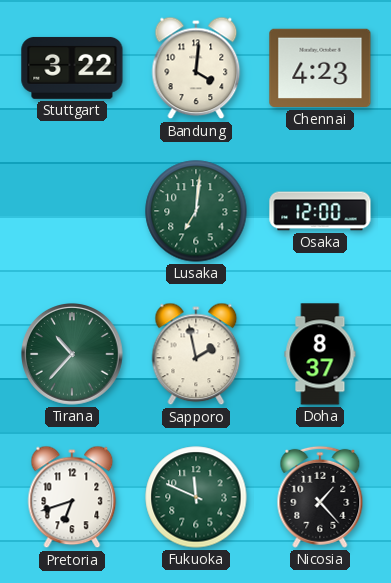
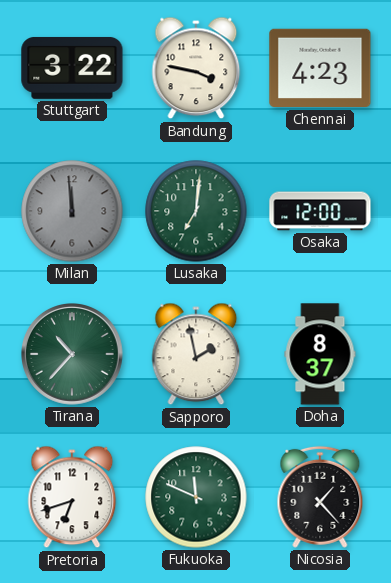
Bandung: 4:01 -> 3:47
Milan: none -> 11:59
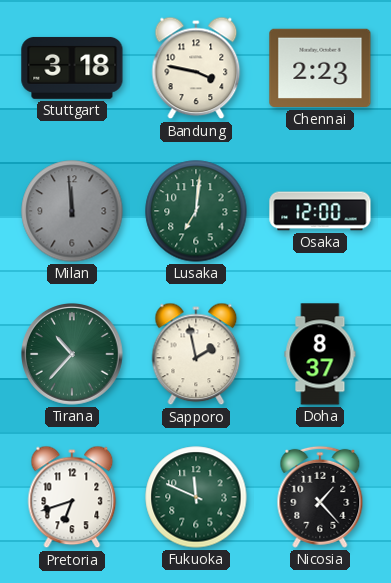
Stuttgart: 3:22 -> 3:18
Chennai: 4:23 -> 2:23
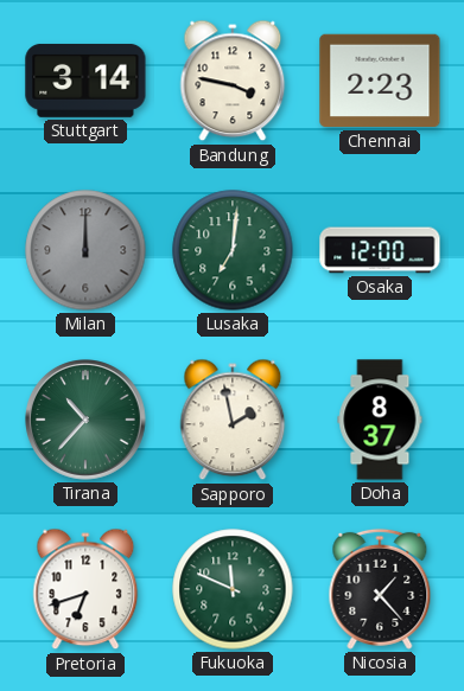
Stuttgart: 3:18 -> 3:14
Milan: 11:59 -> 12:00
